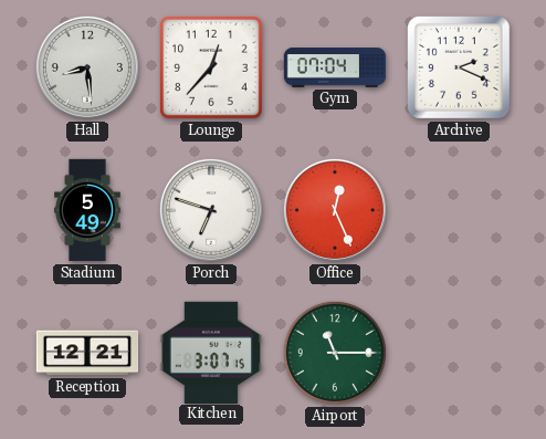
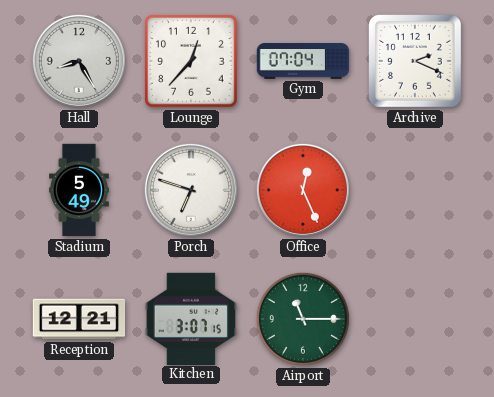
Hall: 8:29 -> 8:25
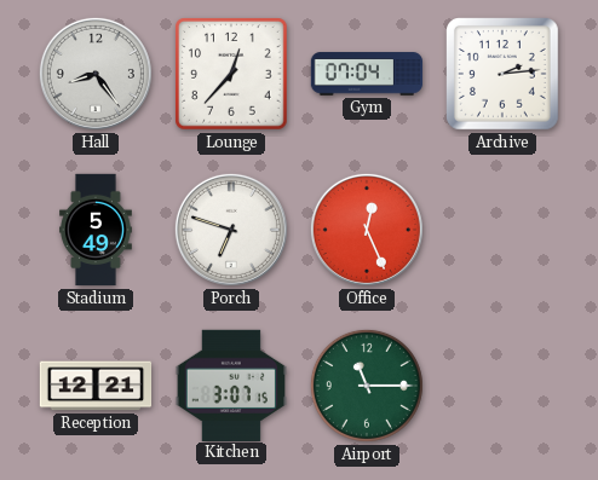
Hall: 8:25 -> 8:24
Archive: 2:19 -> 2:14
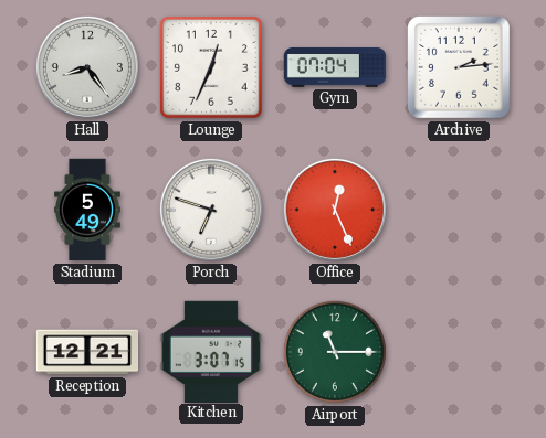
Lounge: 12:37 -> 12:34
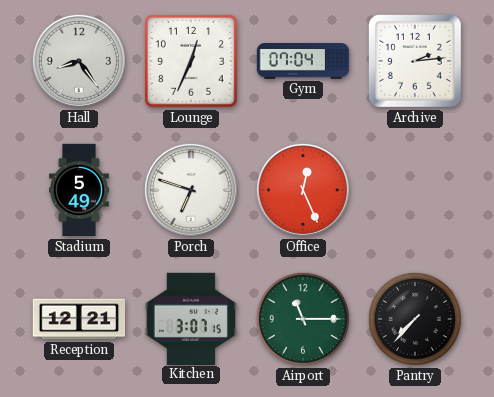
Pantry: none -> 7:37
